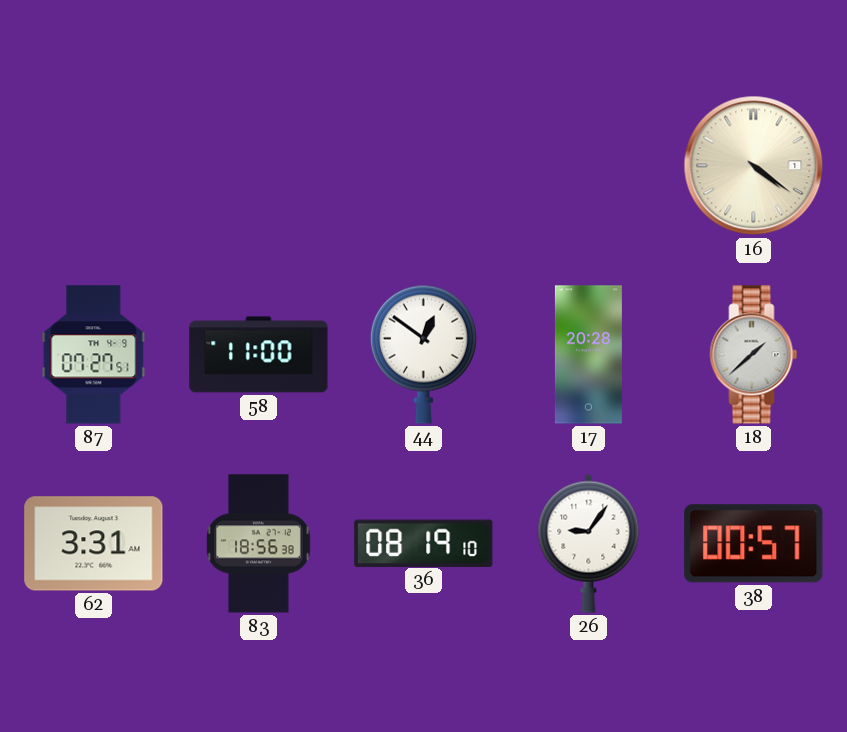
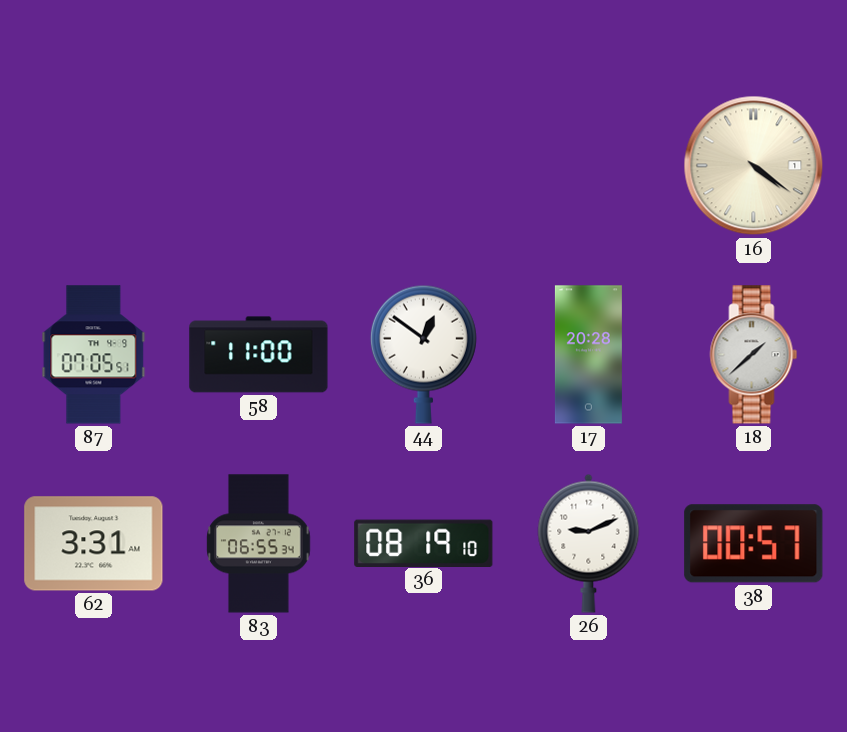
87: 07:27 -> 07:05
83: 18:56 -> 06:55
26: 9:06 -> 9:11
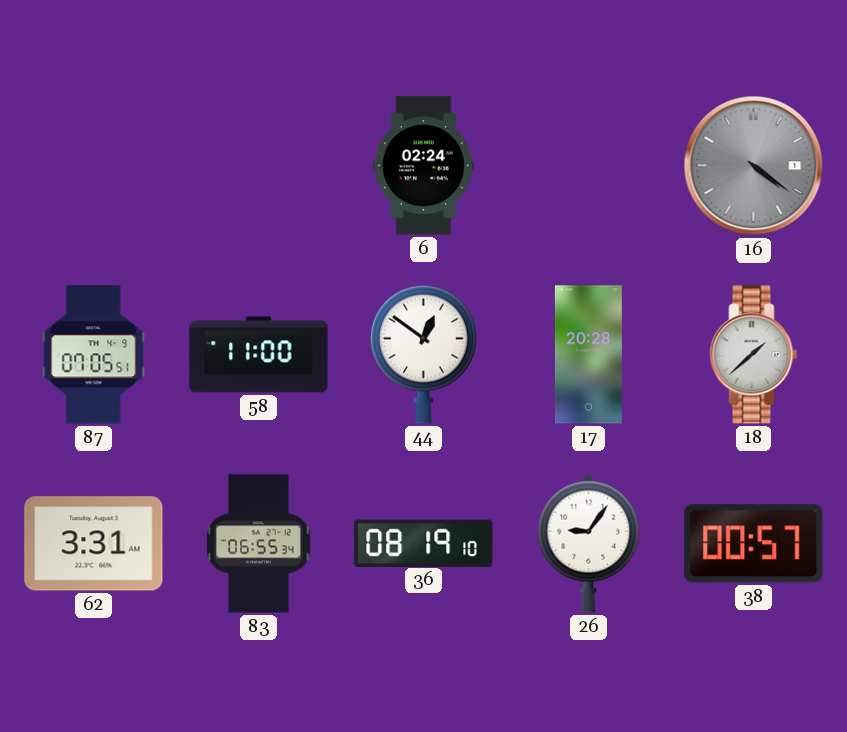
6: none -> 02:24
16 dial: cream -> grey
26: 9:11 -> 9:06
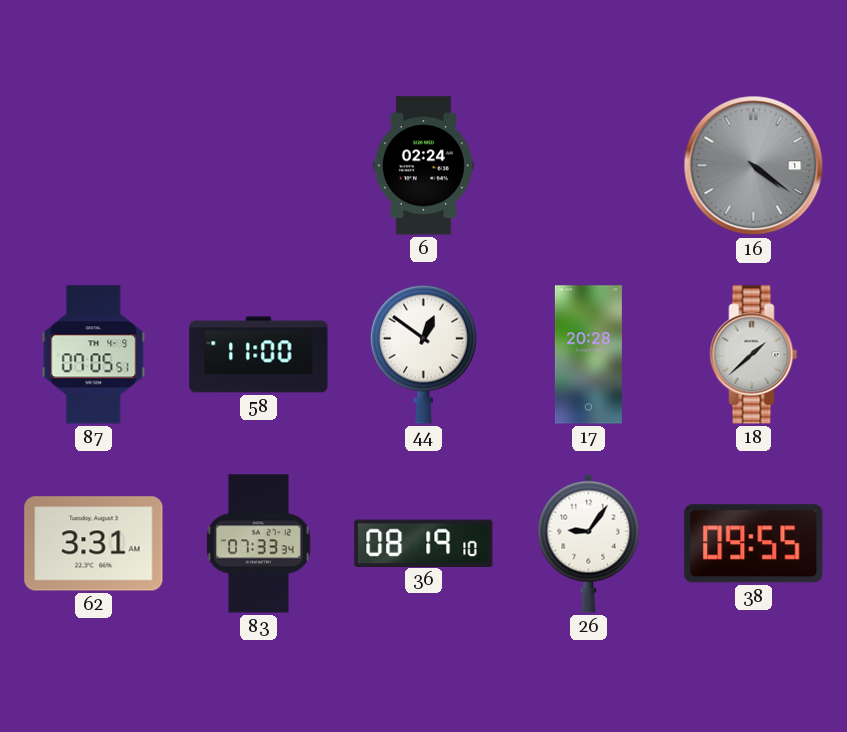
83: 06:55 -> 07:33
38: 00:57 -> 09:55
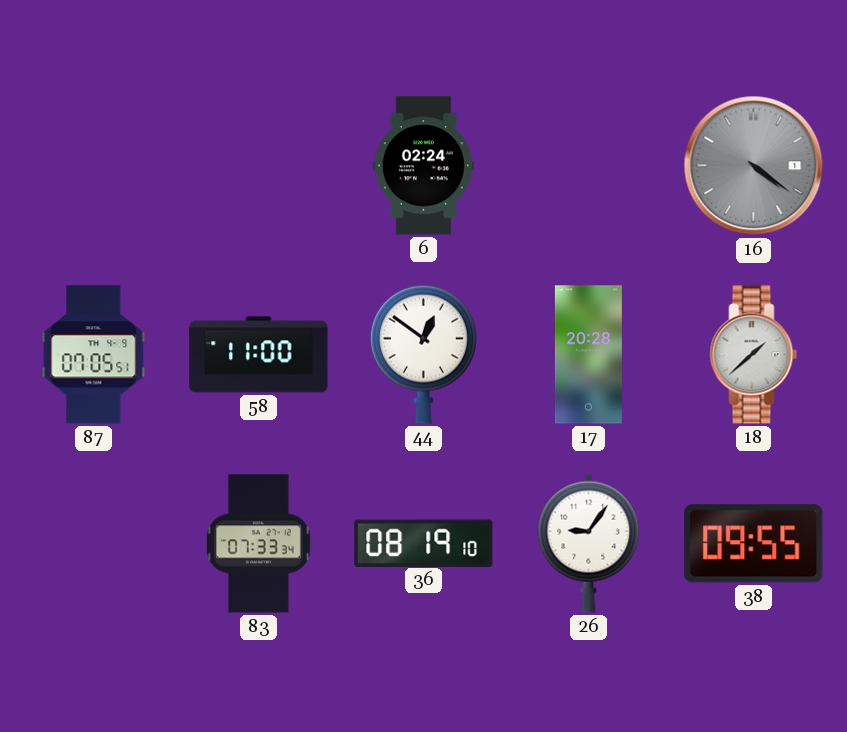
62: 3:31 -> none
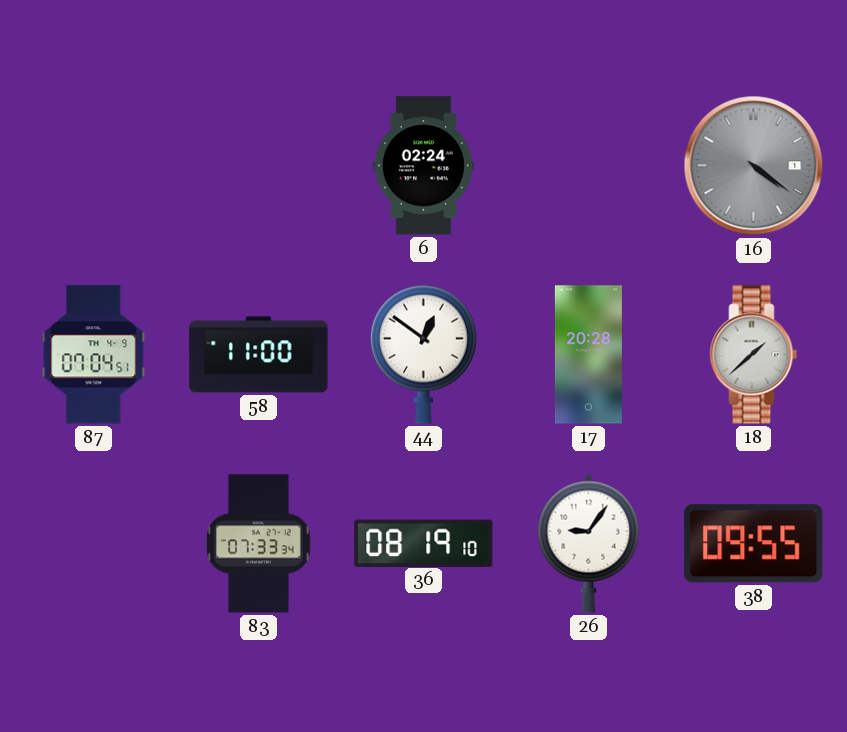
87: 07:05 -> 07:04
